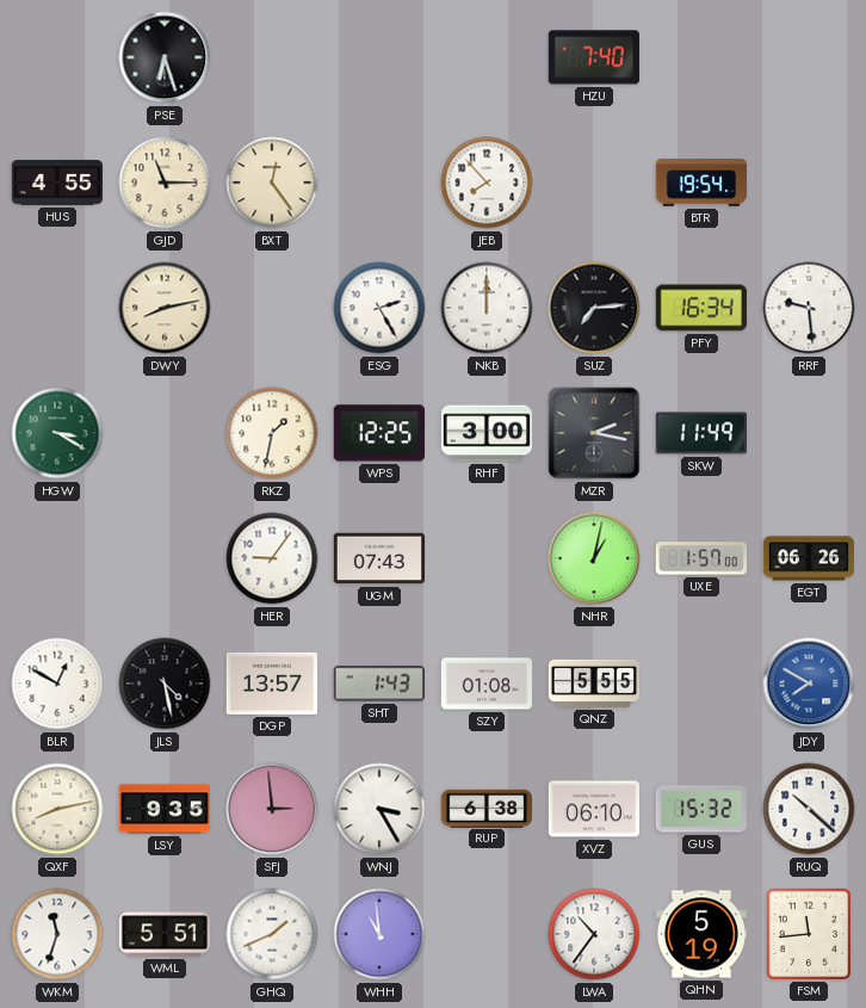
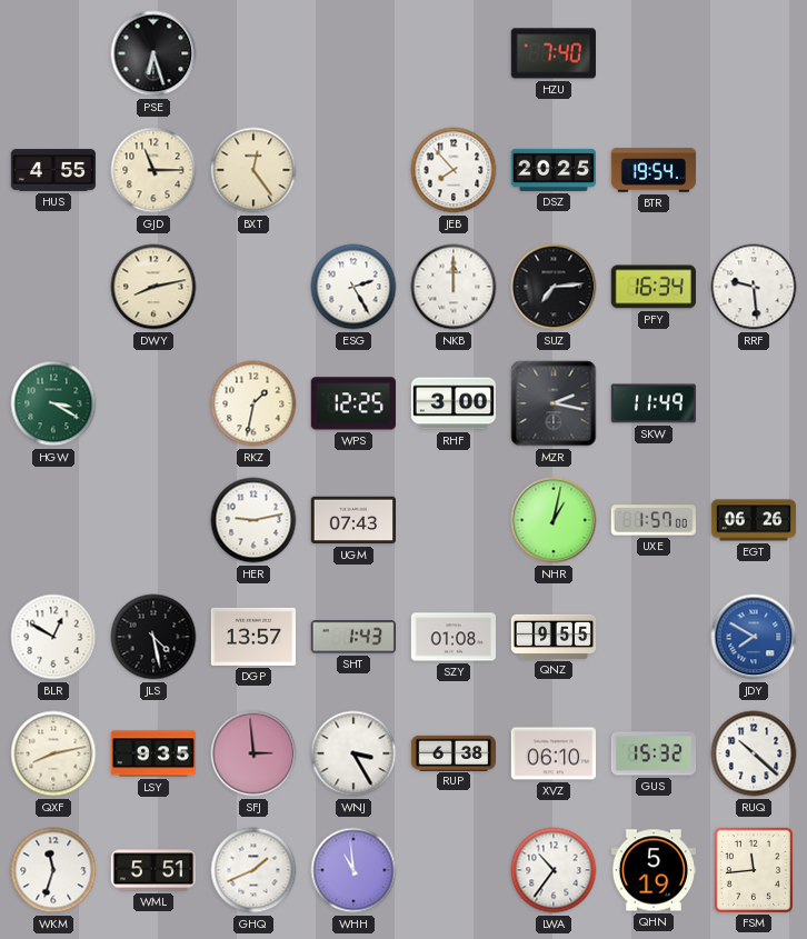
DSZ: none -> 20:25
HER: 9:06 -> 9:13
QNZ: 5:55 -> 9:55
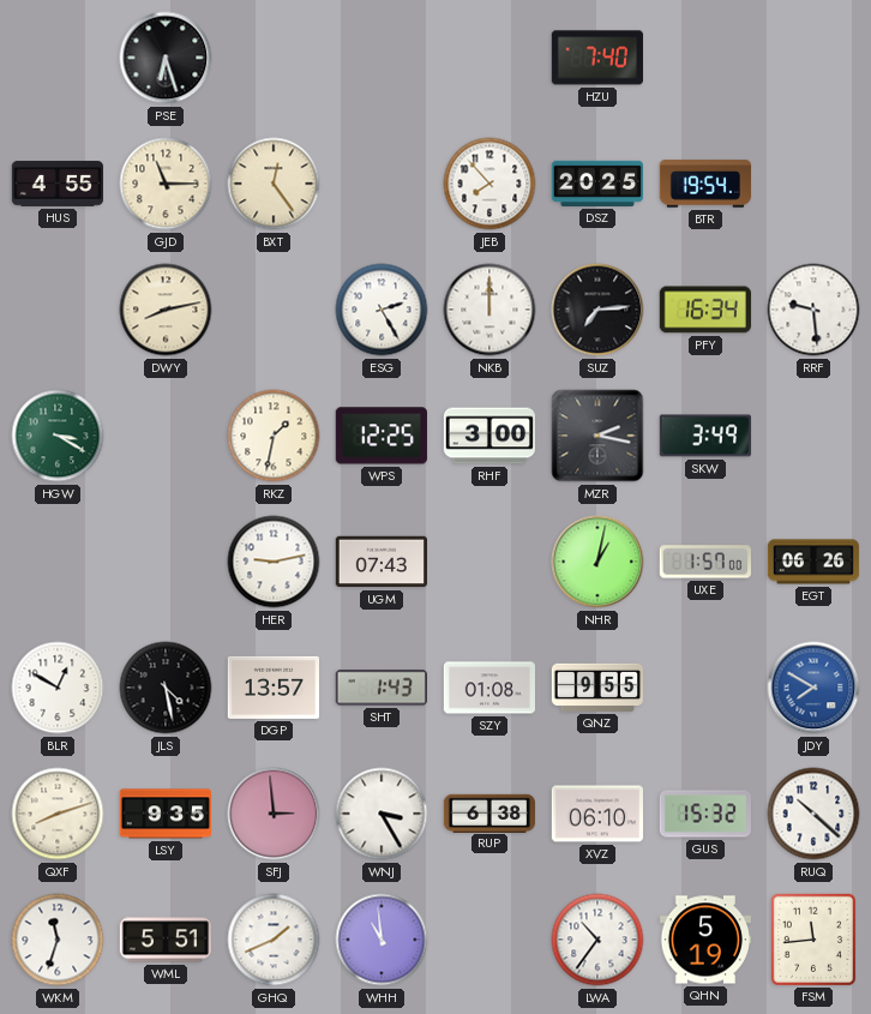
SKW: 11:49 -> 3:49
QXF: 8:13 -> 8:12
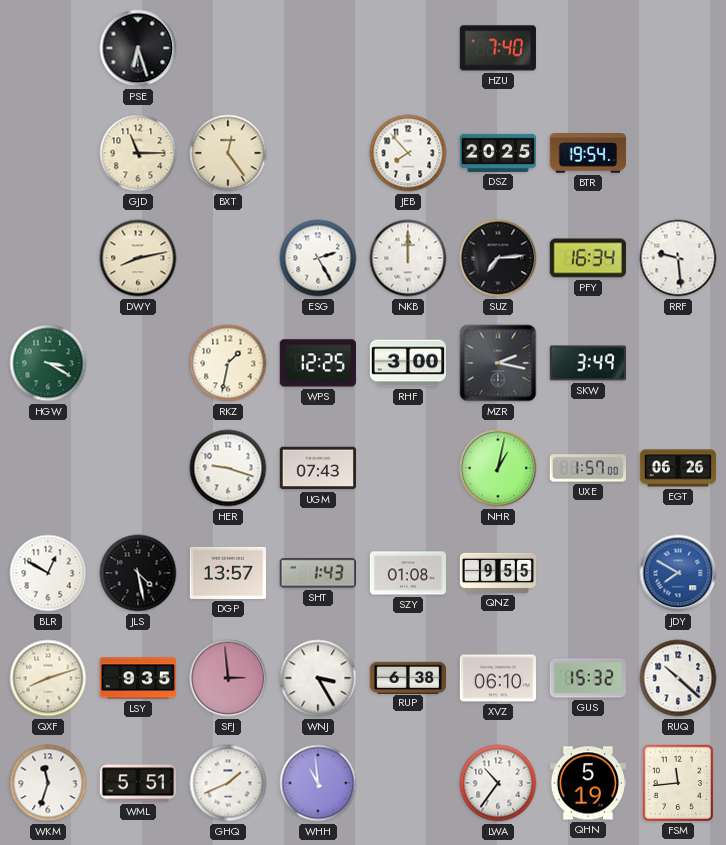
HUS: 4:55 -> none
HER: 9:13 -> 9:18
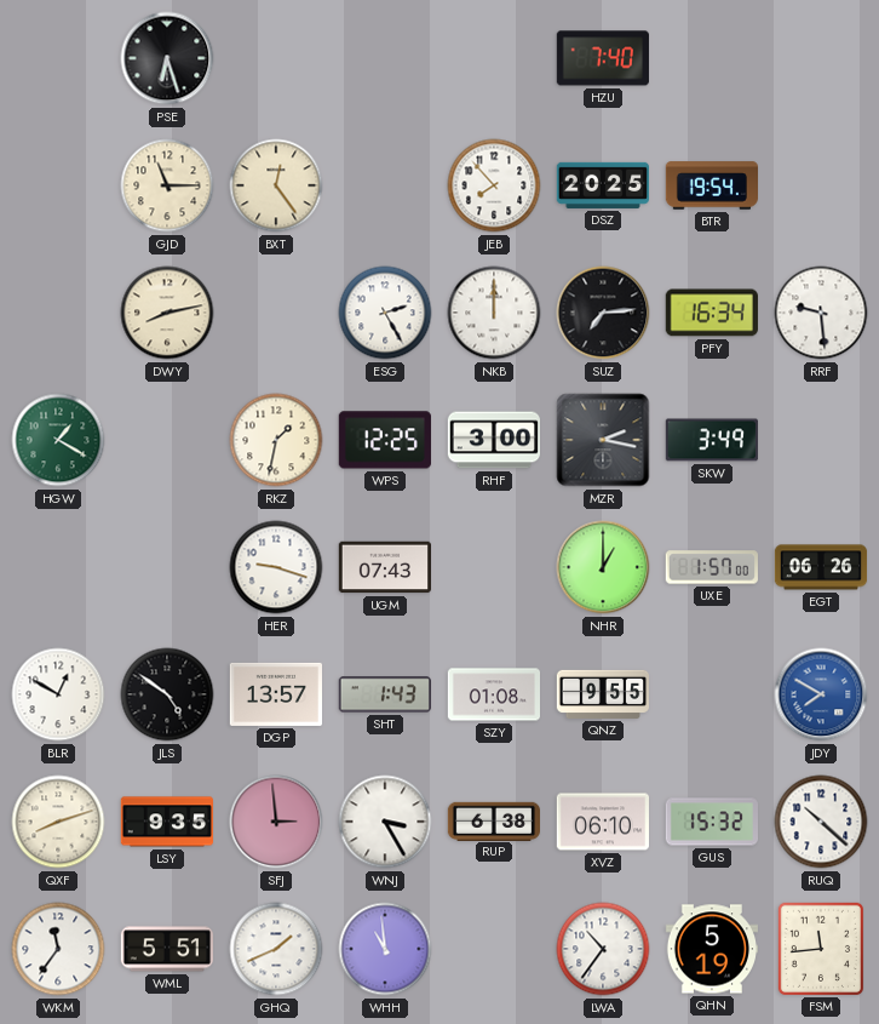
HGW: 3:20 -> 1:20
NHR: 1:02 -> 1:00
JLS: 4:28 -> 4:51
WKM: 11:33 -> 11:36
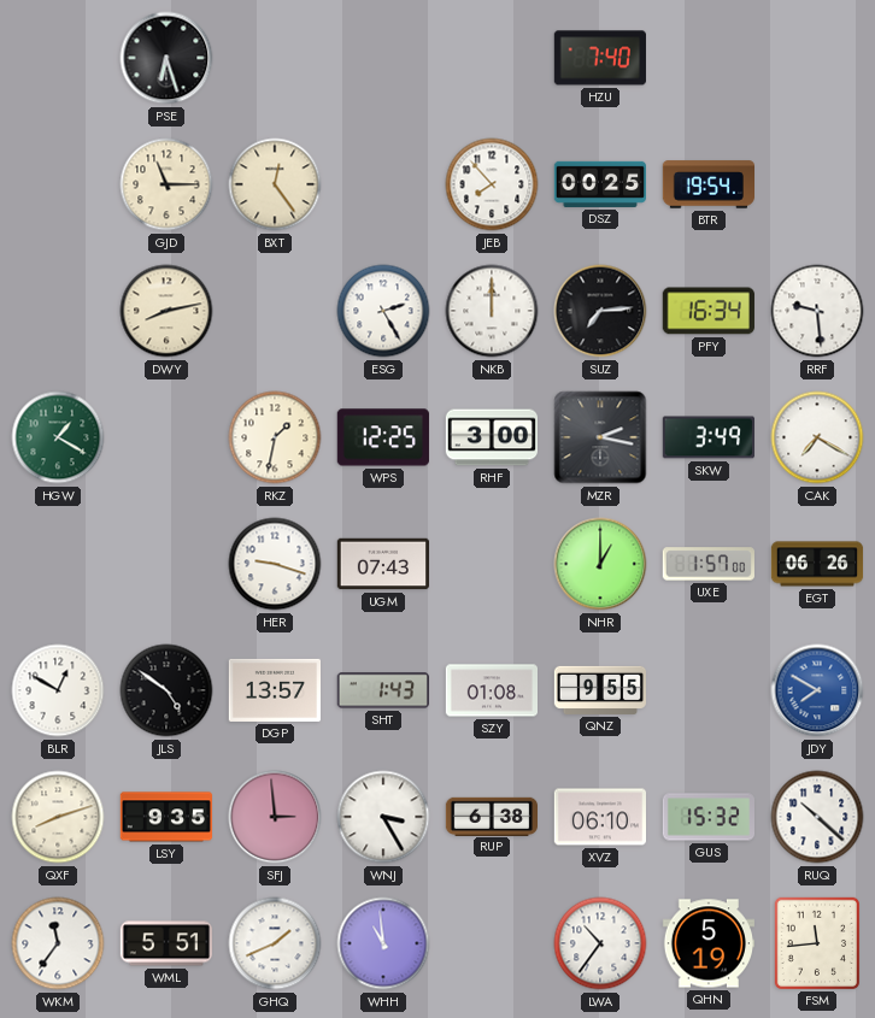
DSZ: 20:25 -> 00:25
CAK: none -> 7:20
